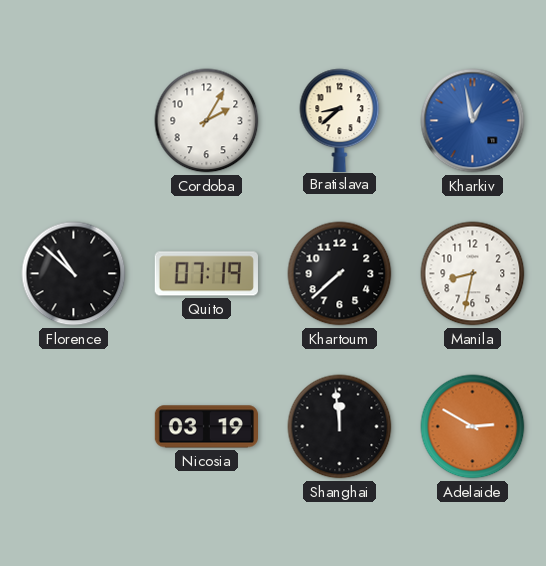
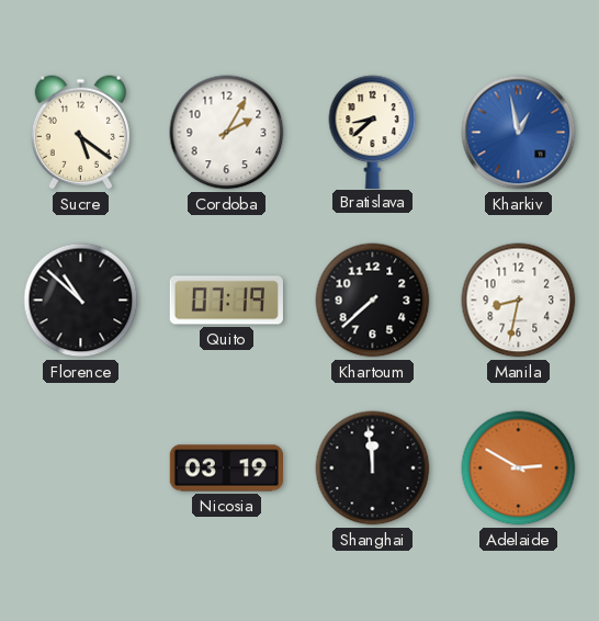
Sucre: none -> 5:21
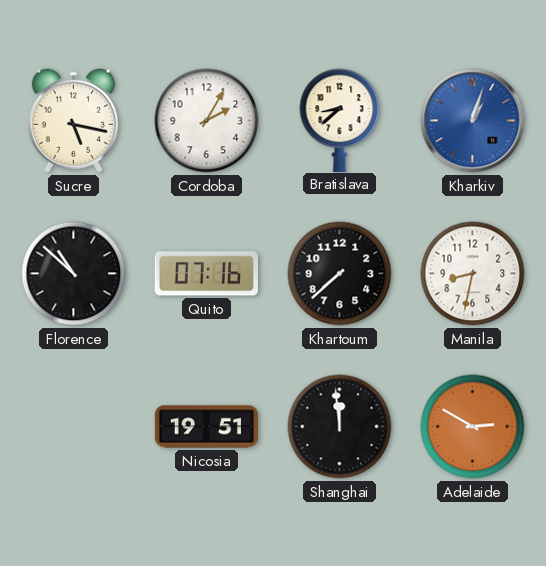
Sucre: 5:21 -> 5:17
Kharkiv: 12:58 -> 1:03
Quito: 07:19 -> 07:16
Nicosia: 03:19 -> 19:51
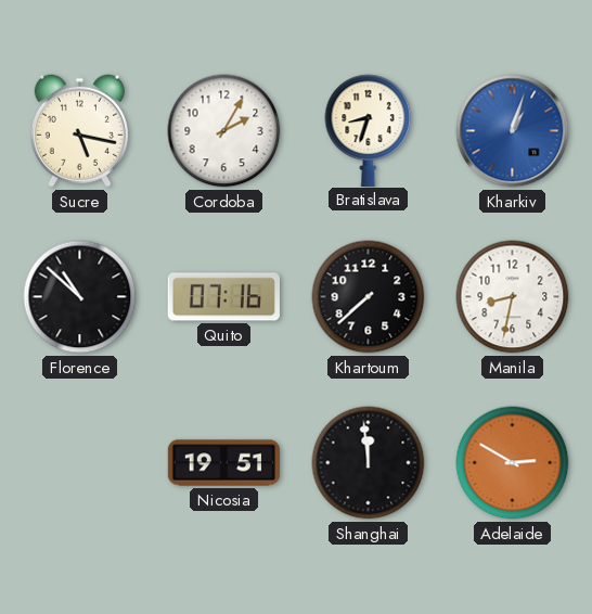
Bratislava: 8:38 -> 8:33
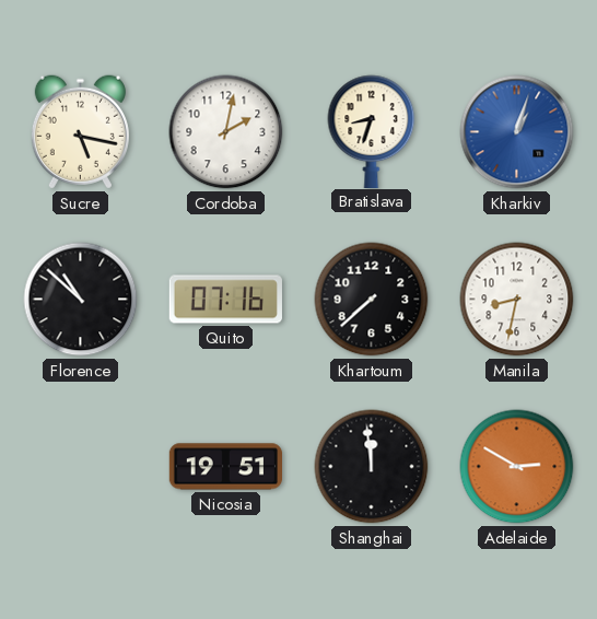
Cordoba: 2:05 -> 2:02
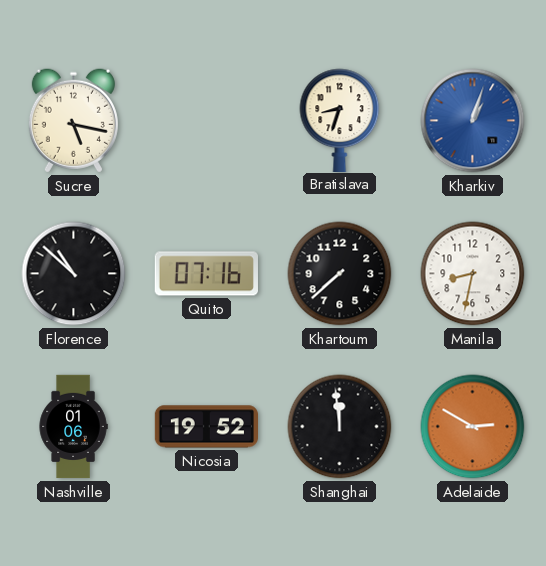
Cordoba: 2:02 -> none
Nashville: none -> 01:06
Nicosia: 19:51 -> 19:52
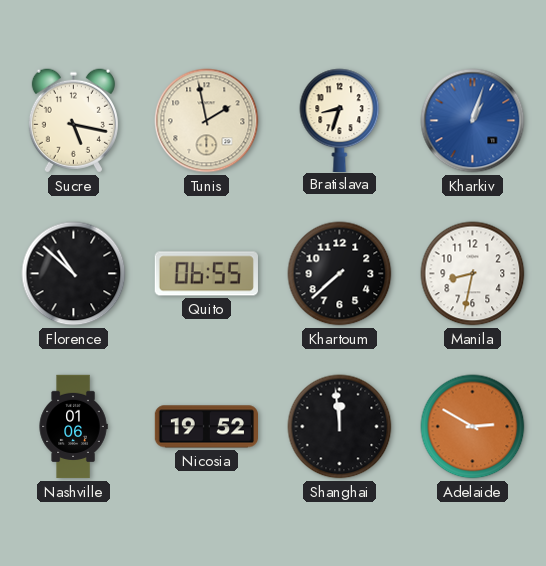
Tunis: none -> 1:58
Quito: 07:16 -> 06:55
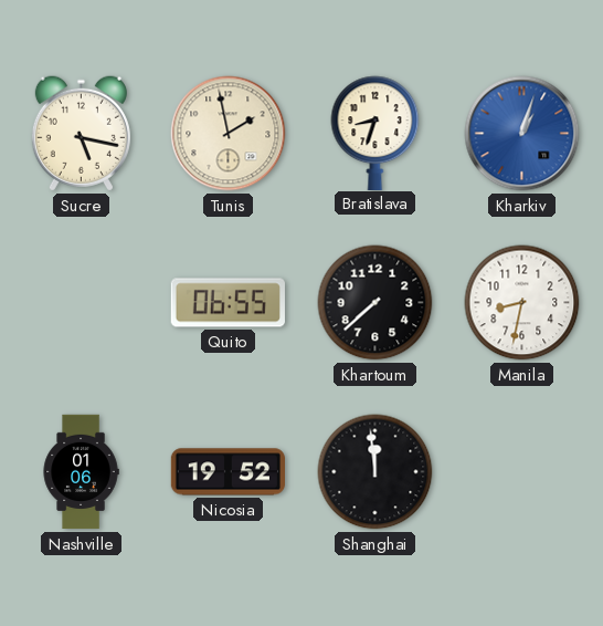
Florence: 10:52 -> none
Adelaide: 2:50 -> none
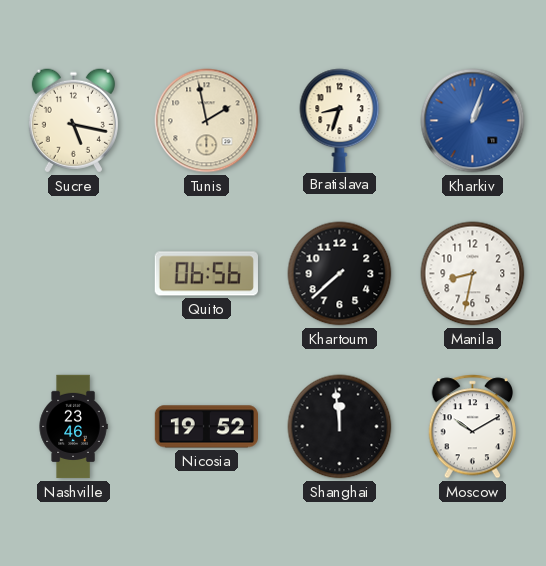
Quito: 06:55 -> 06:56
Nashville: 01:06 -> 23:46
Moscow: none -> 10:10
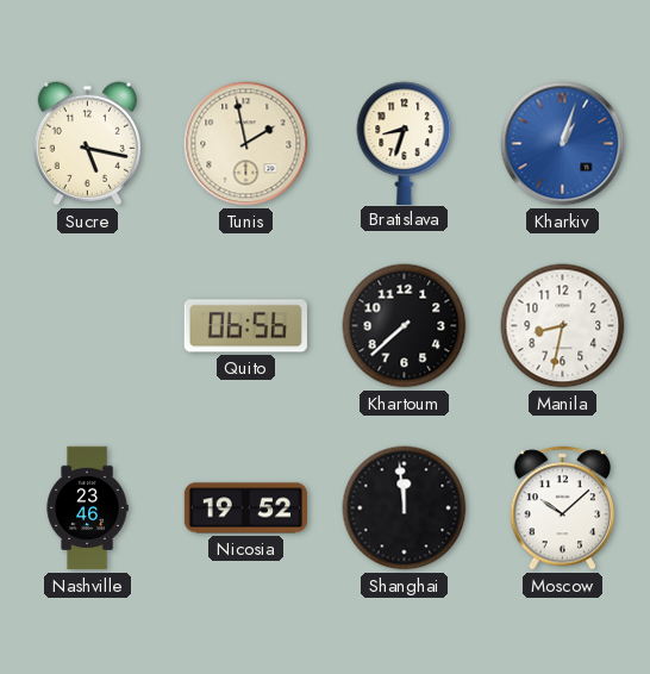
Moscow: 10:10 -> 10:08
